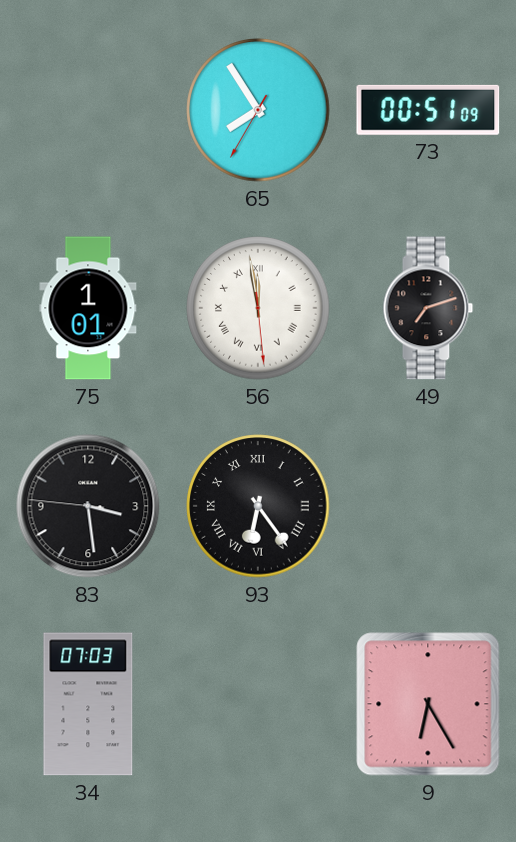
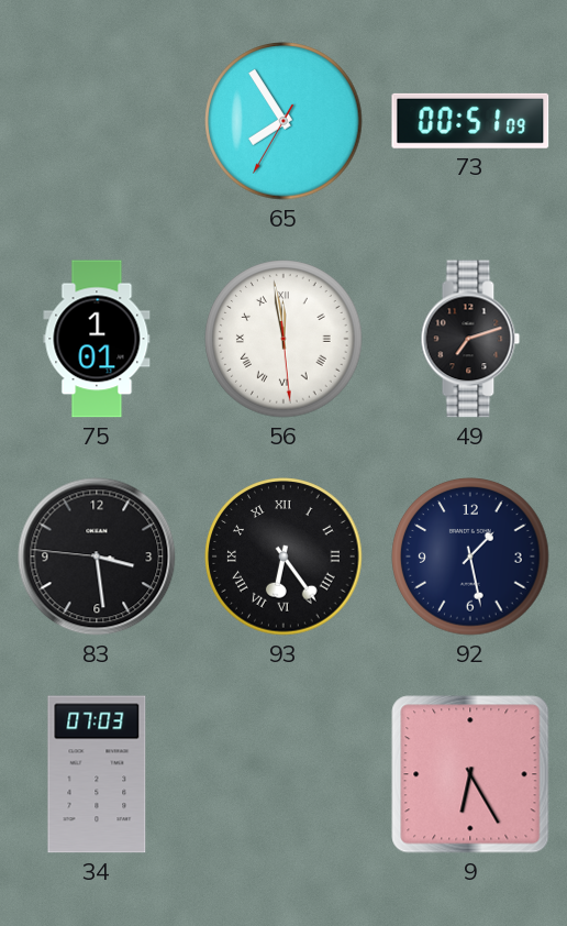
92: none -> 1:28
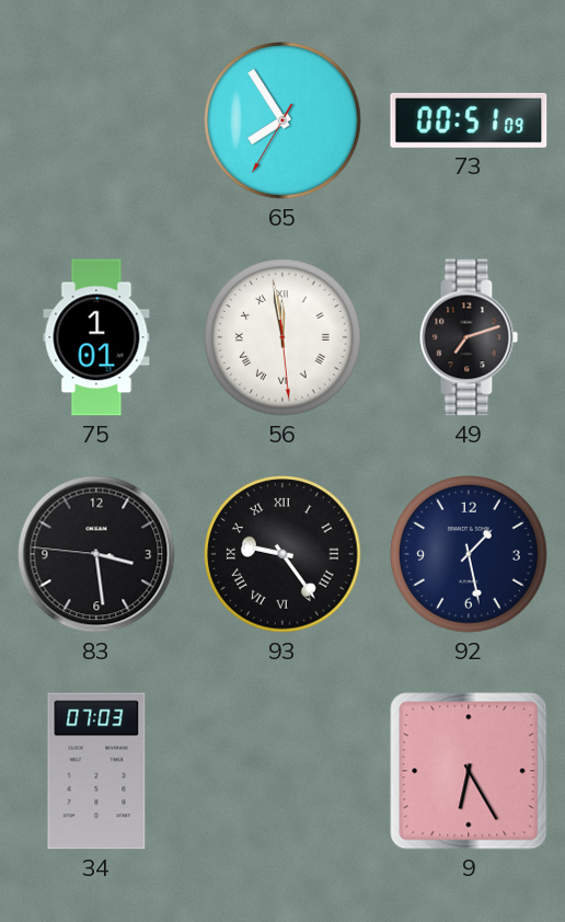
93: 6:24 -> 9:24
